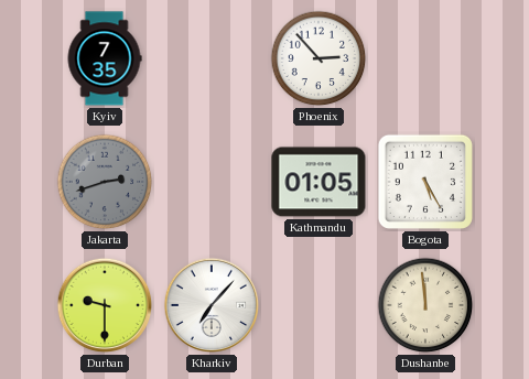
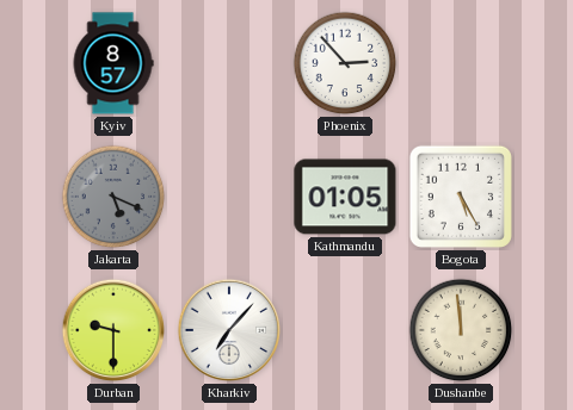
Kyiv: 7:35 -> 8:57
Jakarta: 2:42 -> 5:19
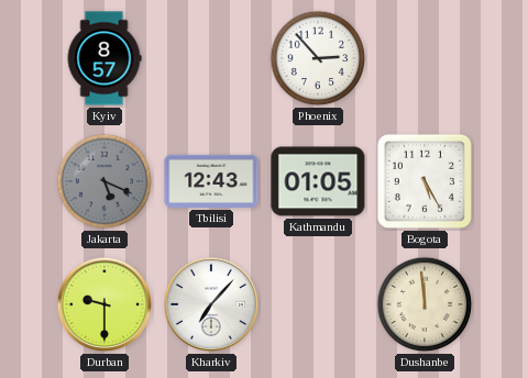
Tbilisi: none -> 12:43
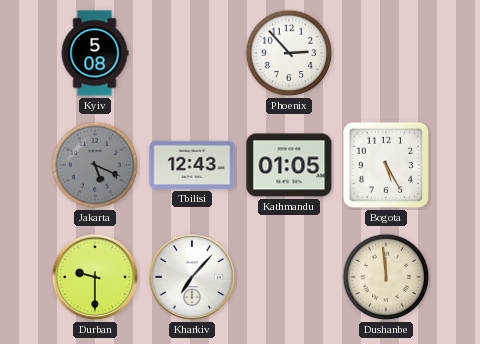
Kyiv: 8:57 -> 5:08
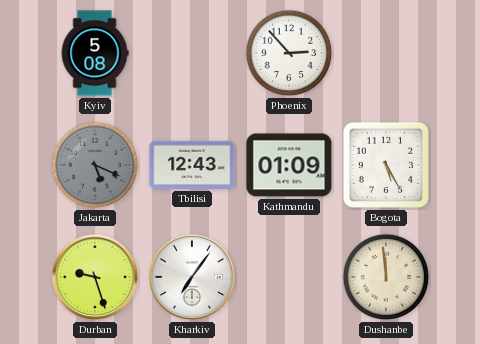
Kathmandu: 01:05 -> 01:09
Durban: 9:30 -> 9:27
Kharkiv: 7:07 -> 7:06
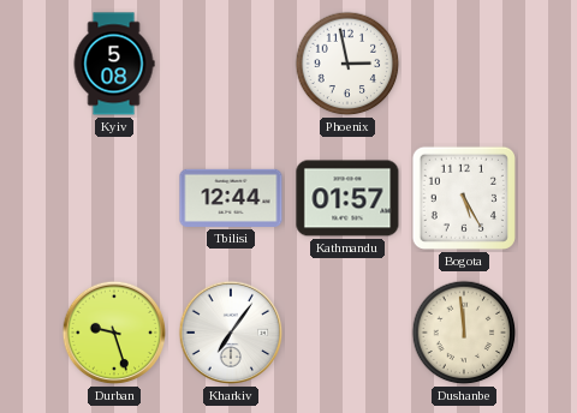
Phoenix: 2:53 -> 2:58
Jakarta: 5:19 -> none
Tbilisi: 12:43 -> 12:44
Kathmandu: 01:09 -> 01:57
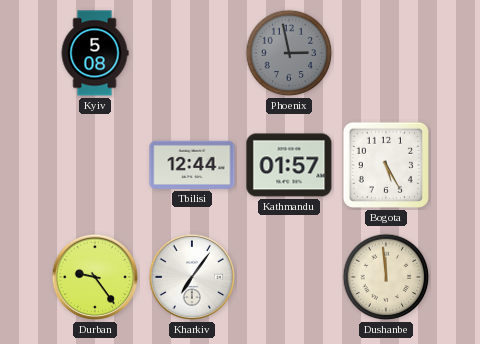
Phoenix dial: white -> grey
Durban: 9:27 -> 9:24
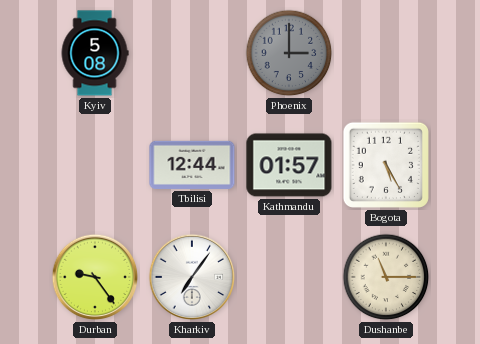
Phoenix: 2:58 -> 3:00
Dushanbe: 11:59 -> 11:15
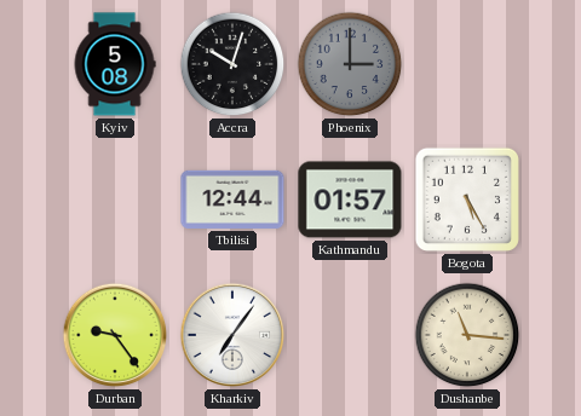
Accra: none -> 10:03
Dushanbe: 11:15 -> 11:16
